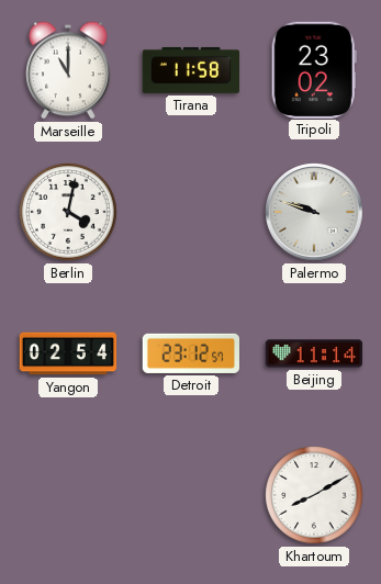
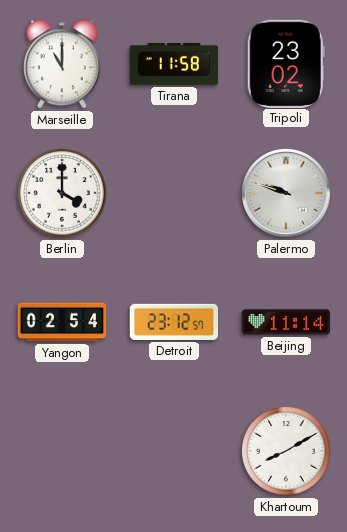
Berlin: 4:02 -> 4:00
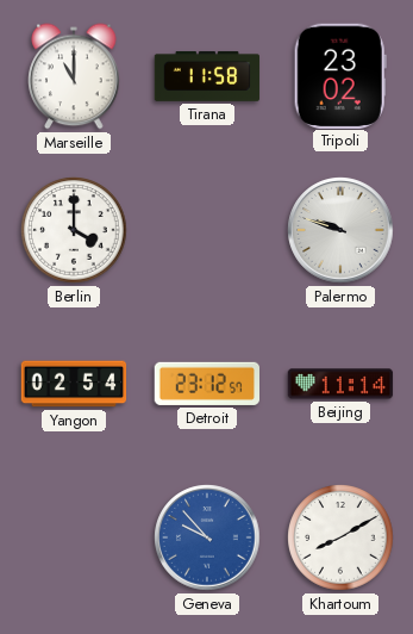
Geneva: none -> 9:53
